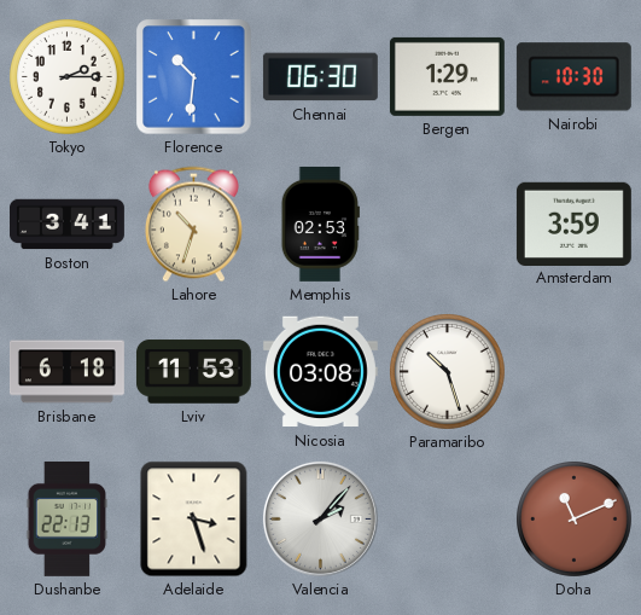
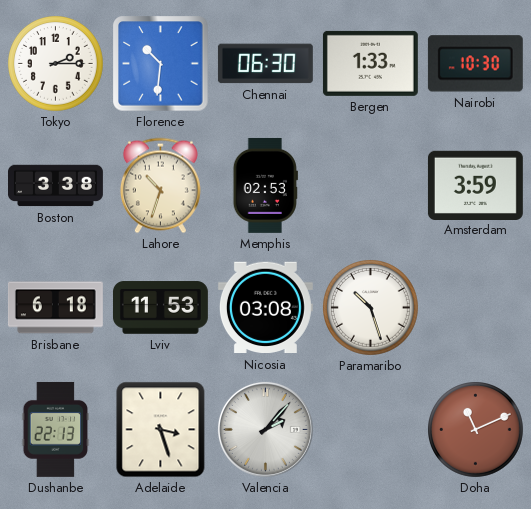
Bergen: 1:29 -> 1:33
Boston: 3:41 -> 3:38
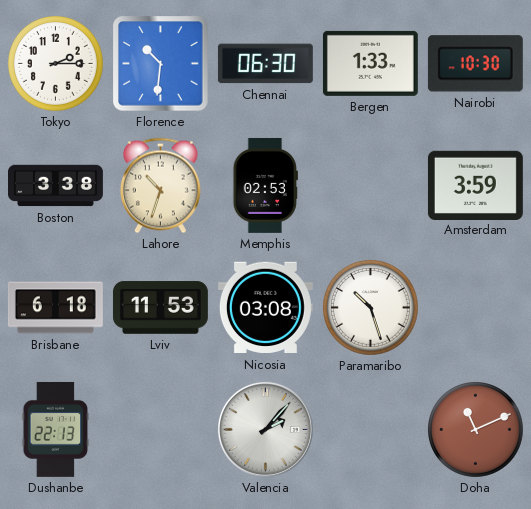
Adelaide: 3:27 -> none
